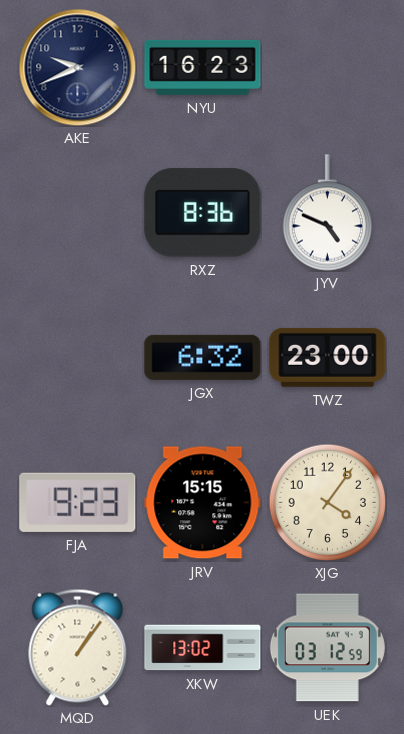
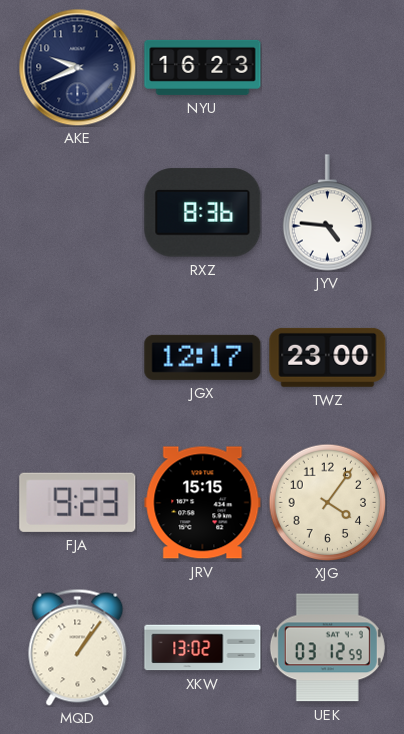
JYV: 4:49 -> 4:46
JGX: 6:32 -> 12:17
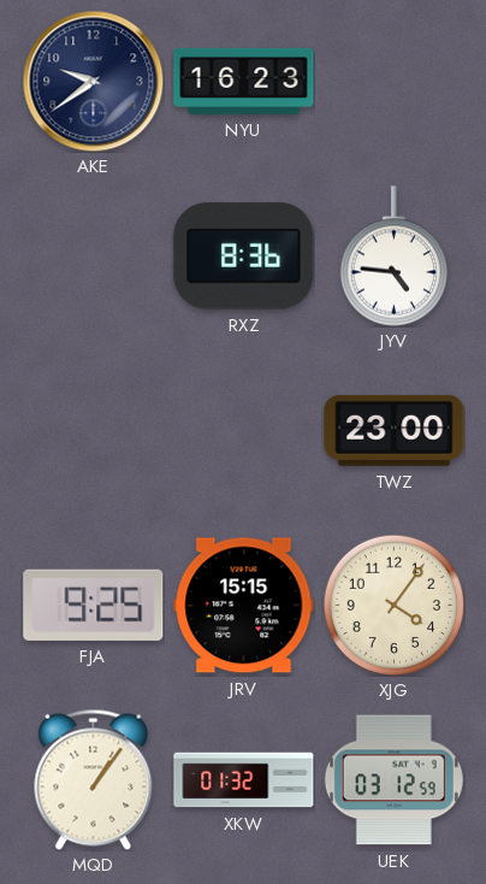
AKE: 9:41 -> 9:39
JGX: 12:17 -> none
FJA: 9:23 -> 9:25
XKW: 13:02 -> 01:32
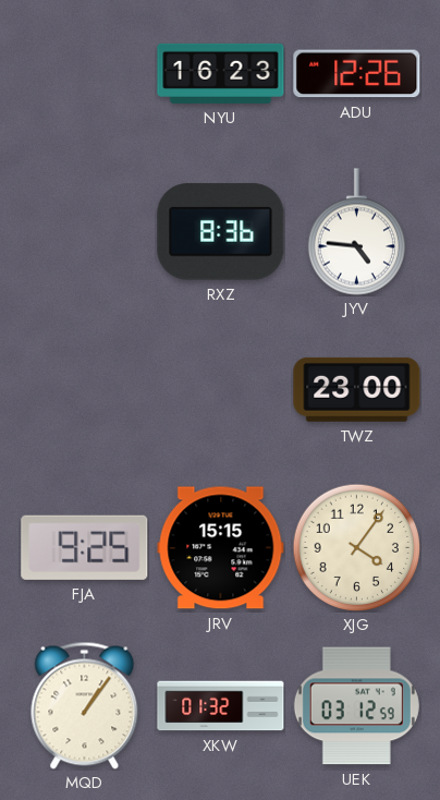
AKE: 9:39 -> none
ADU: none -> 12:26
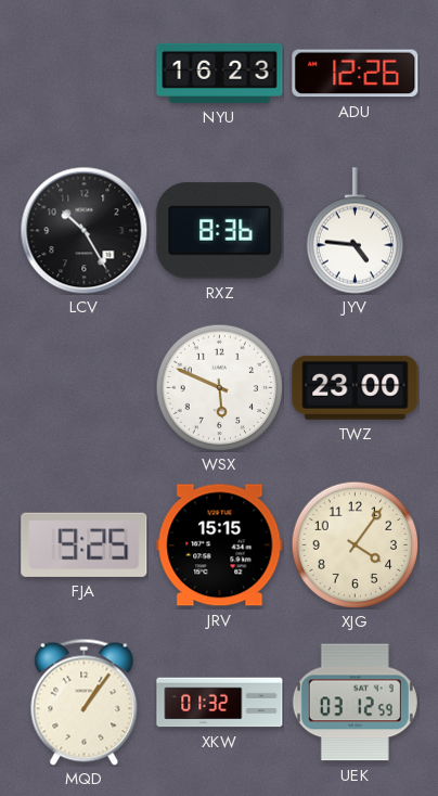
LCV: none -> 10:25
WSX: none -> 5:49
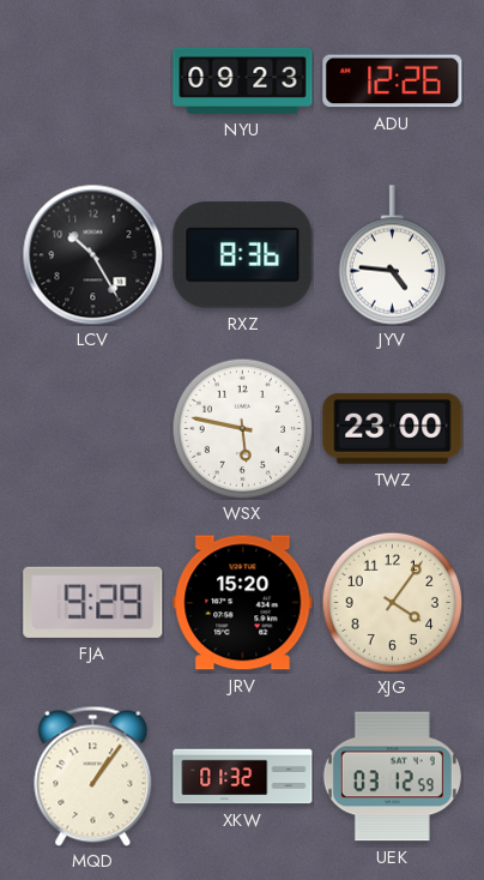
NYU: 16:23 -> 09:23
WSX: 5:49 -> 5:47
FJA: 9:25 -> 9:29
JRV: 15:15 -> 15:20
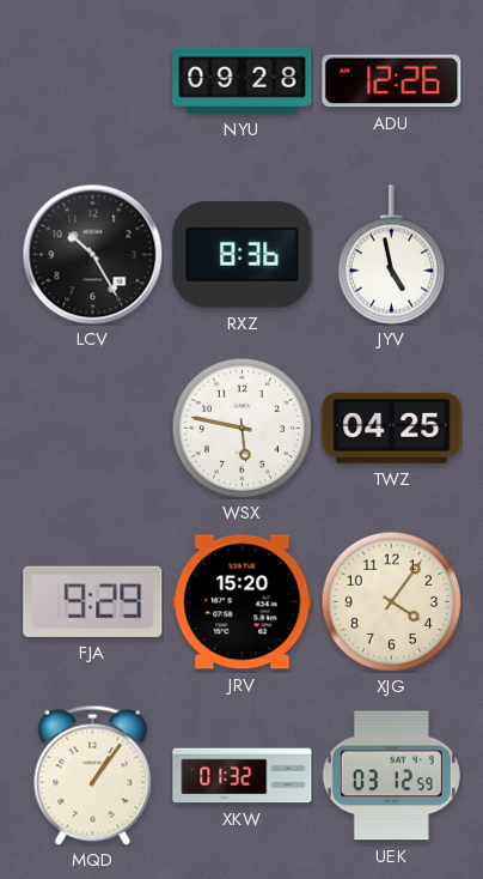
NYU: 09:23 -> 09:28
JYV: 4:46 -> 4:58
TWZ: 23:00 -> 04:25
